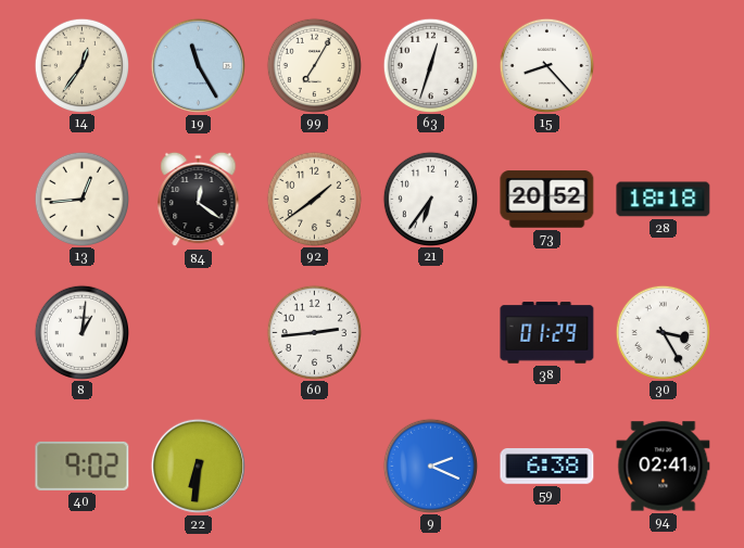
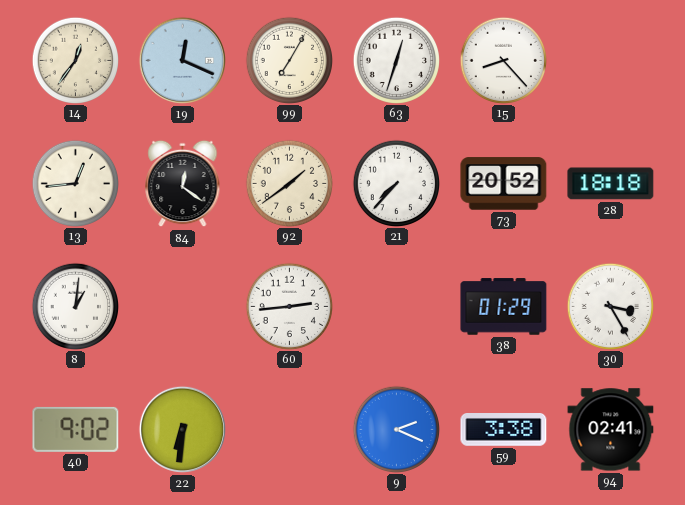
19: 11:25 -> 12:19
21: 6:36 -> 7:37
59: 6:38 -> 3:38
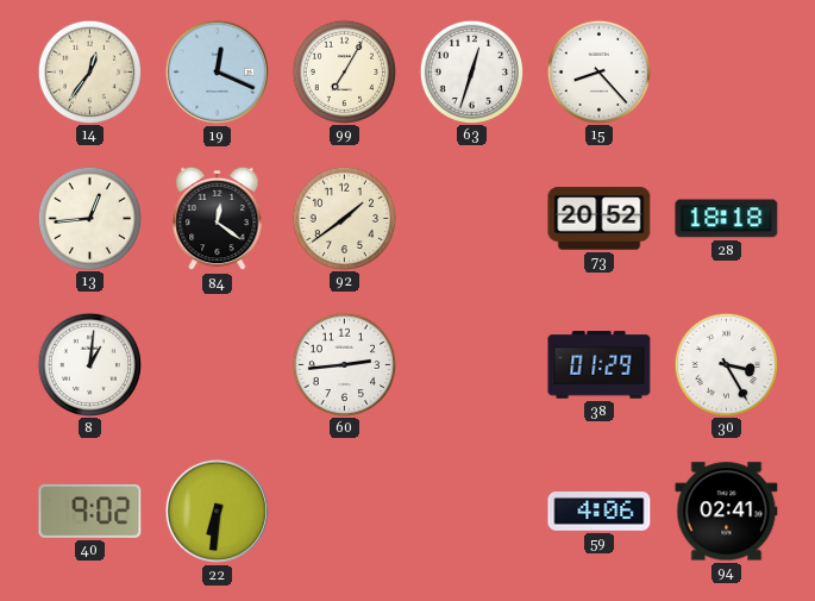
21: 7:37 -> none
9: 2:19 -> none
59: 3:38 -> 4:06
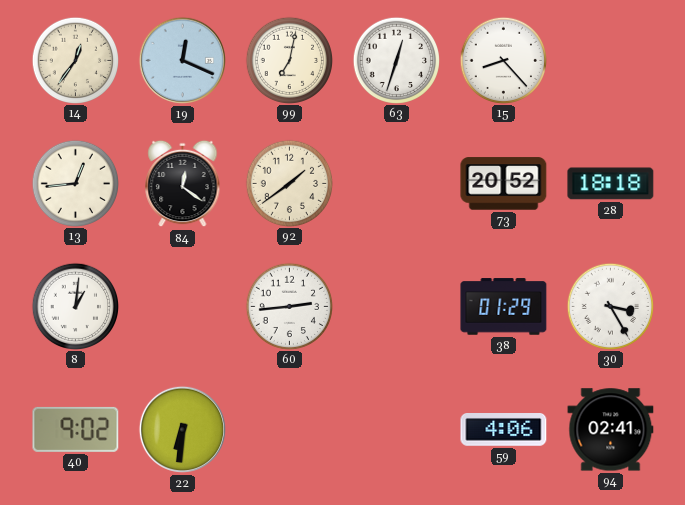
99: 7:05 -> 7:02
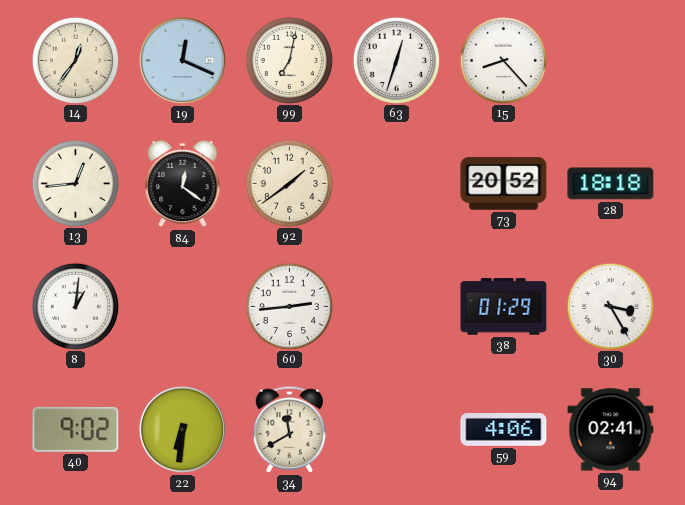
34: none -> 11:40
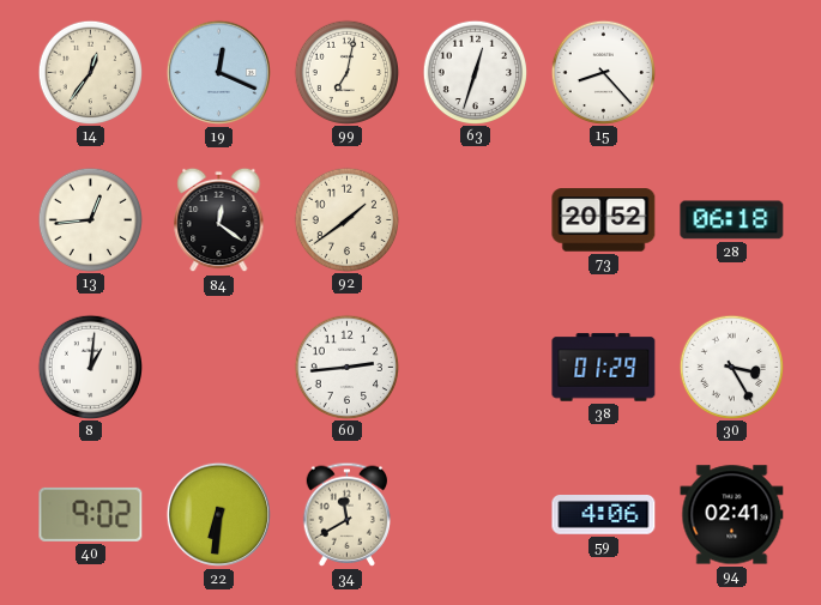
28: 18:18 -> 06:18
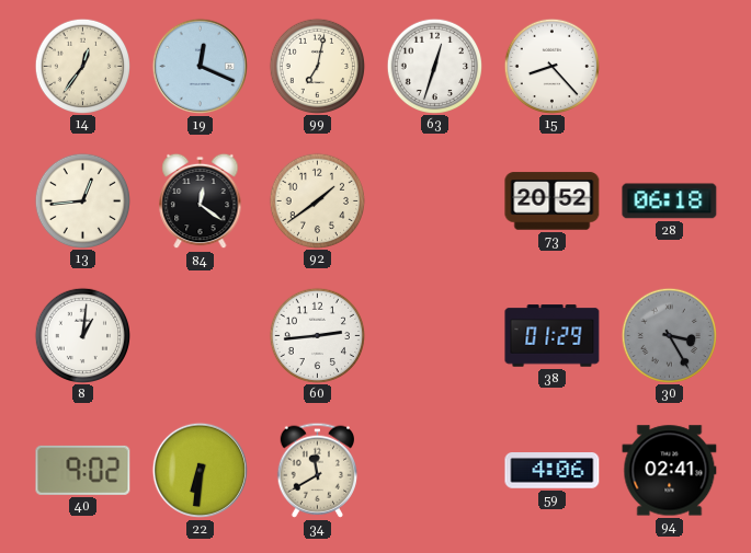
30 dial: white -> grey
